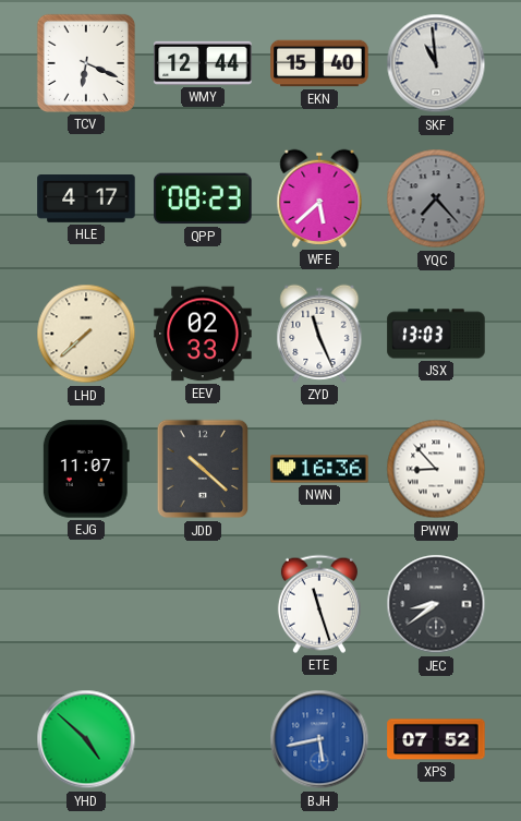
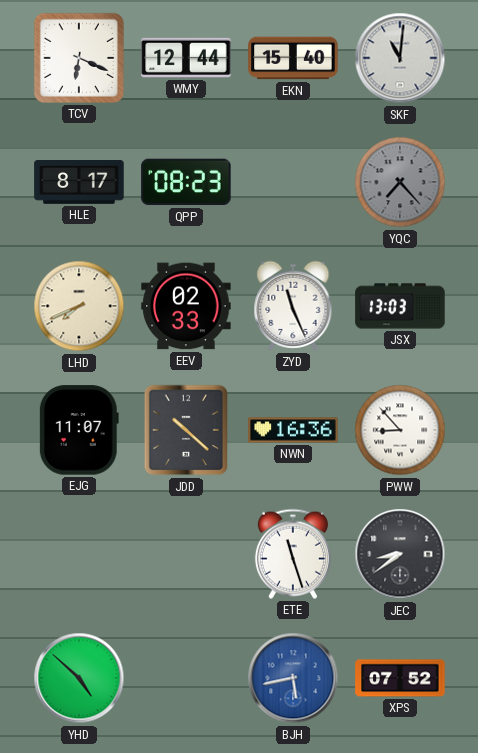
SKF: 10:59 -> 11:01
HLE: 4:17 -> 8:17
WFE: 5:38 -> none
LHD: 7:38 -> 7:41
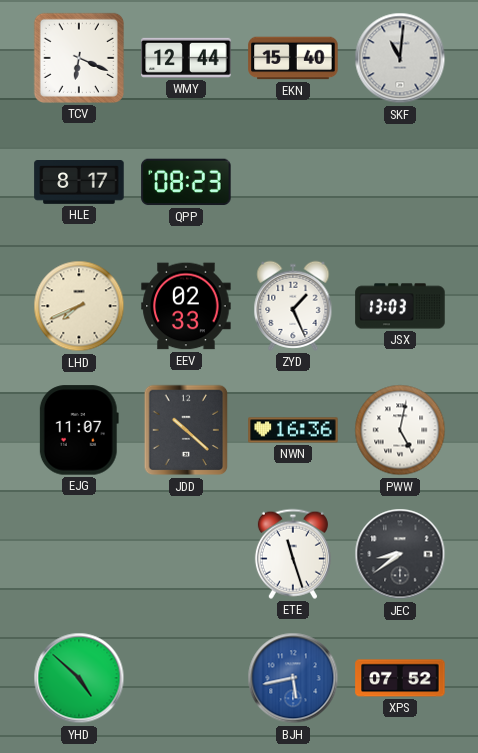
YQC: 7:23 -> none
ZYD: 11:26 -> 1:26
PWW: 8:53 -> 5:02
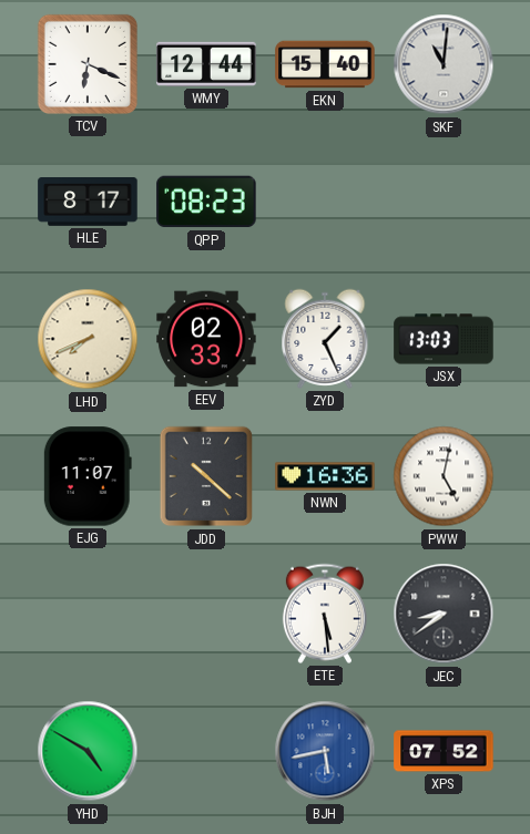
ETE: 11:27 -> 5:29
YHD: 4:52 -> 4:50
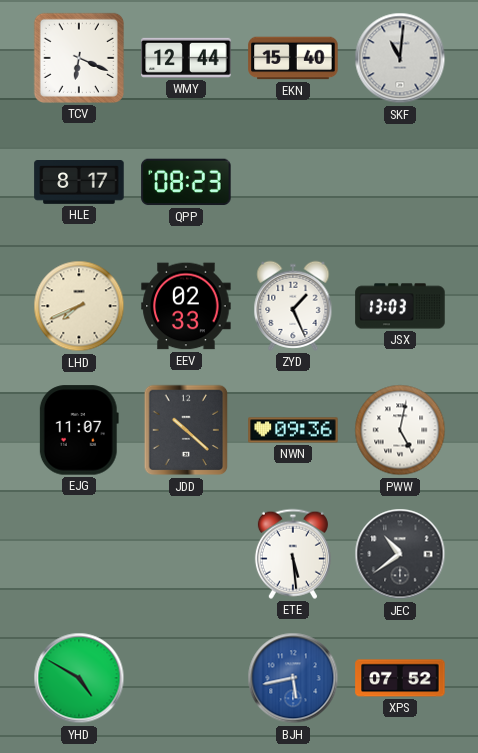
NWN: 16:36 -> 09:36
JEC: 8:39 -> 10:39
